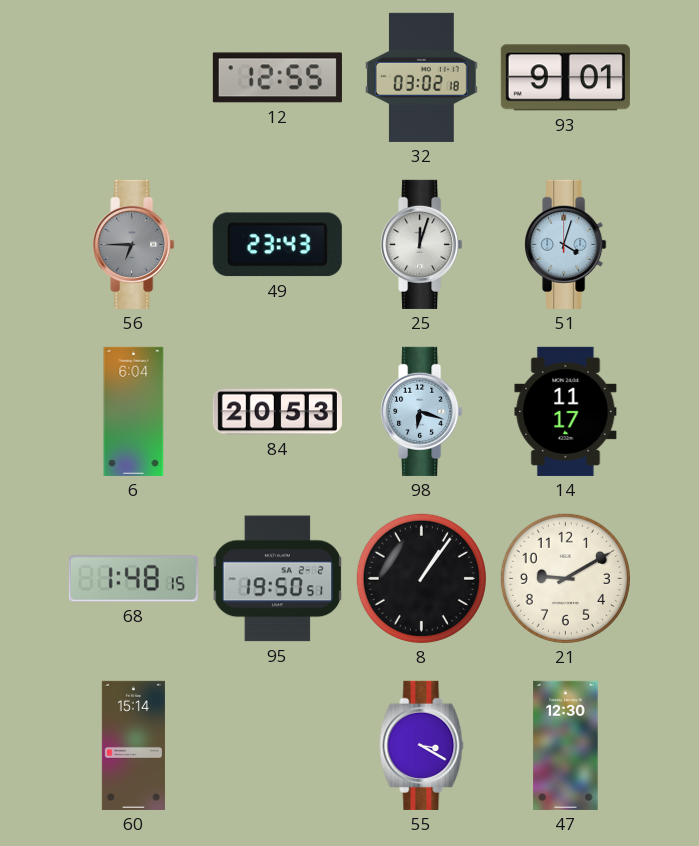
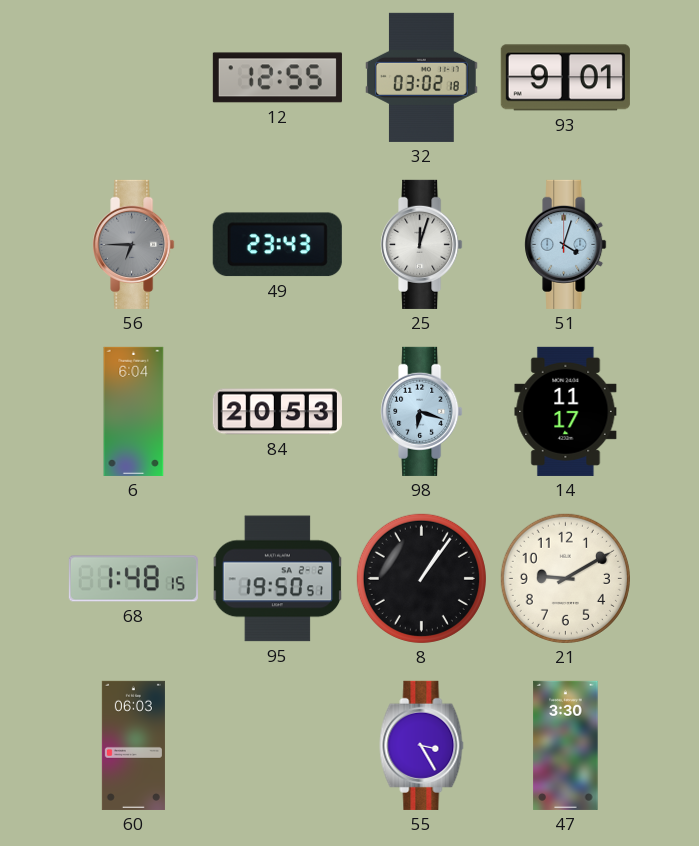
60: 15:14 -> 06:03
55: 3:20 -> 3:25
47: 12:30 -> 3:30
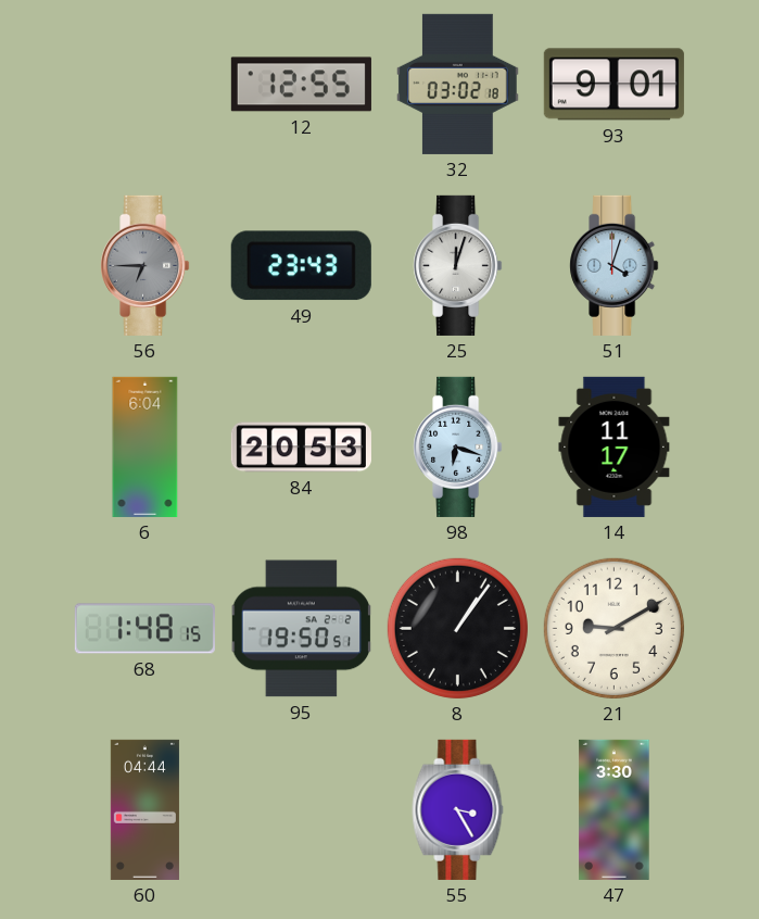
60: 06:03 -> 04:44
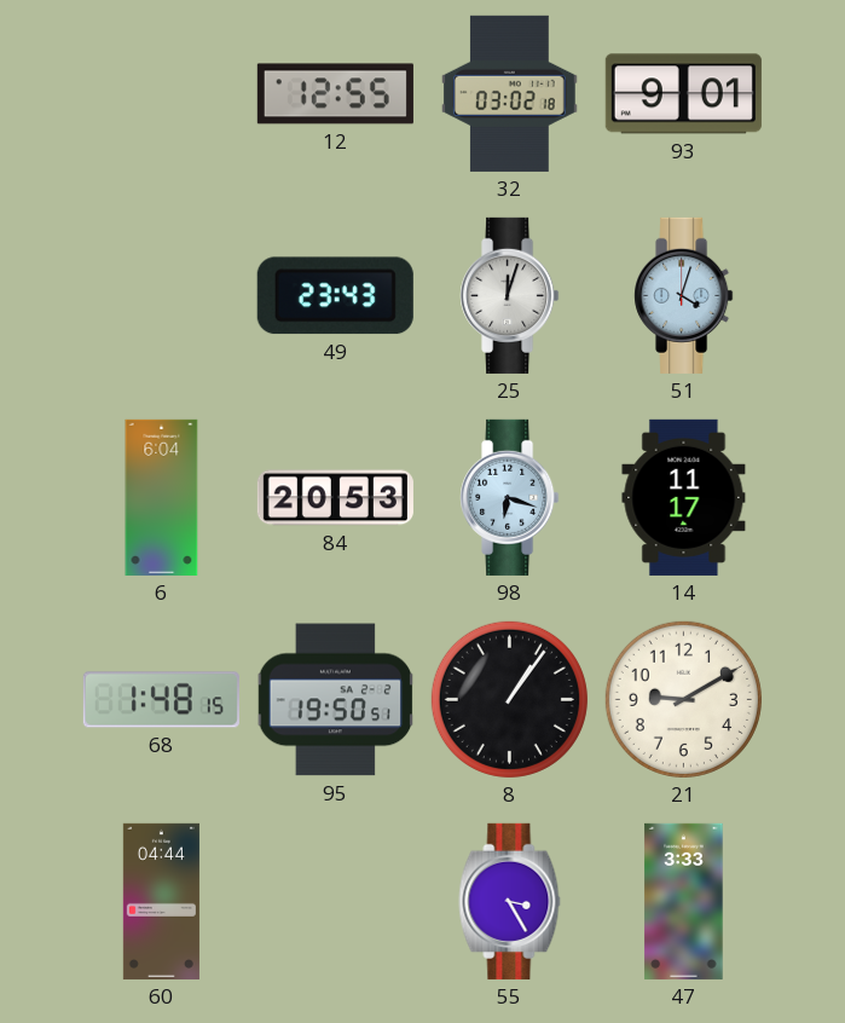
56: 6:45 -> none
47: 3:30 -> 3:33
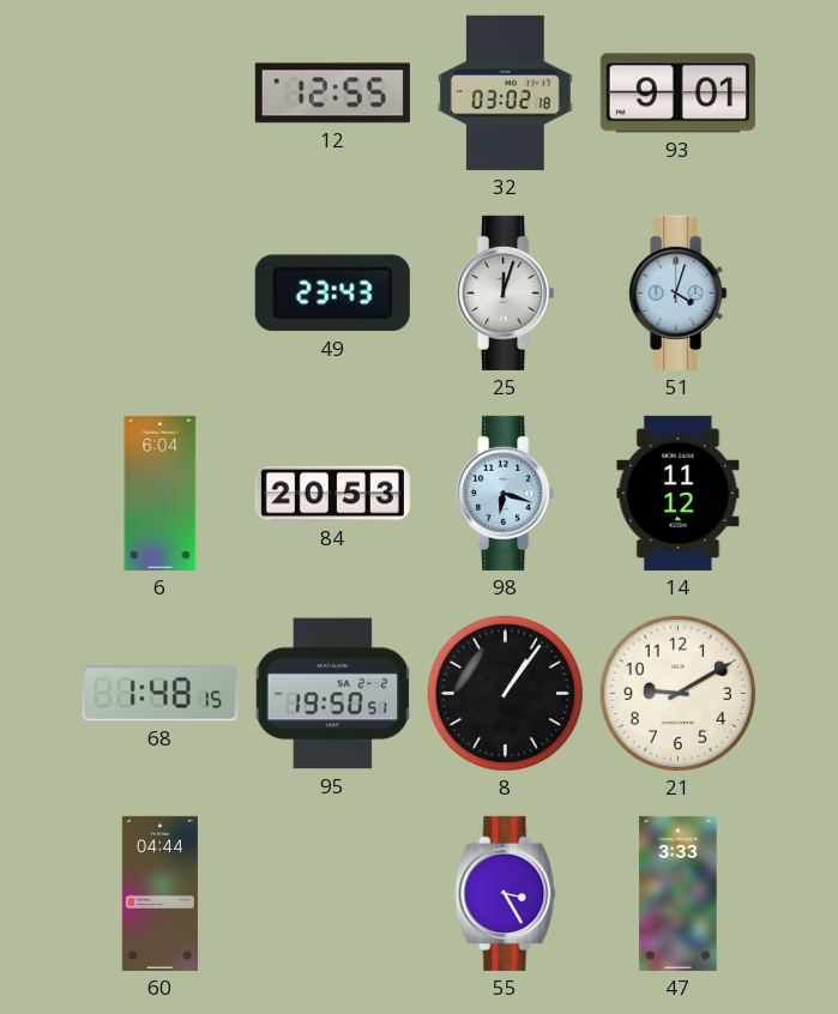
14: 11:17 -> 11:12
